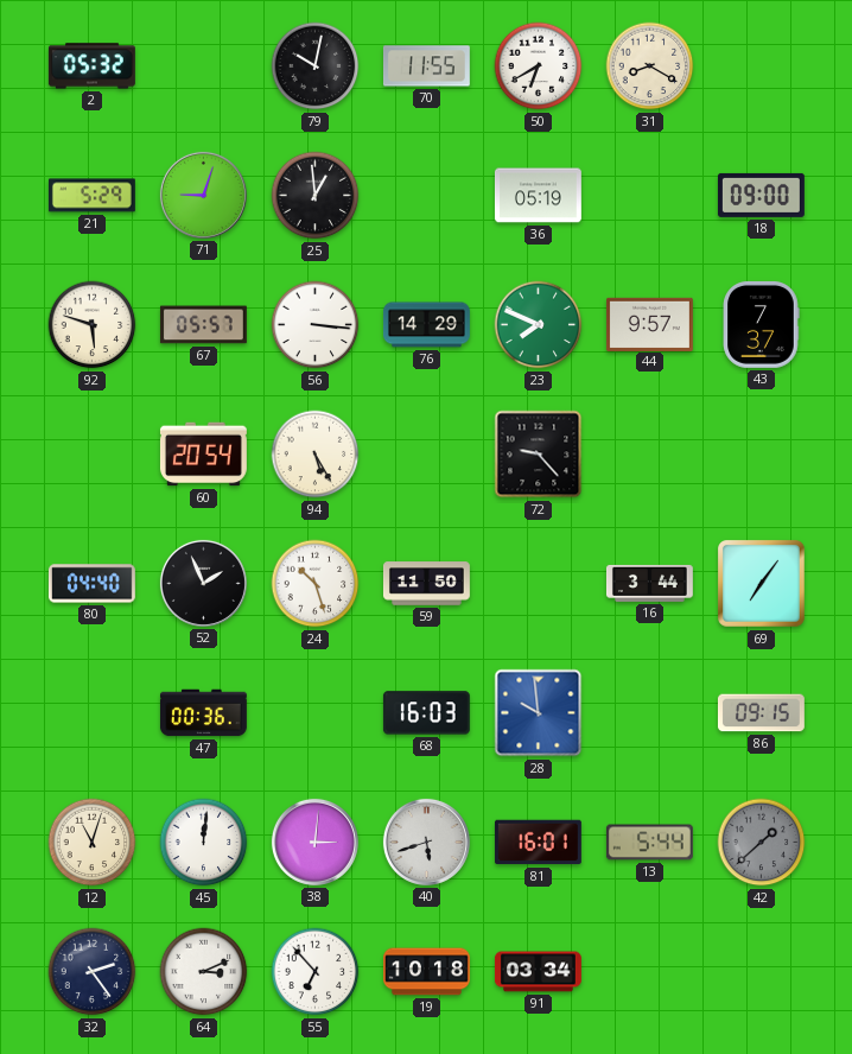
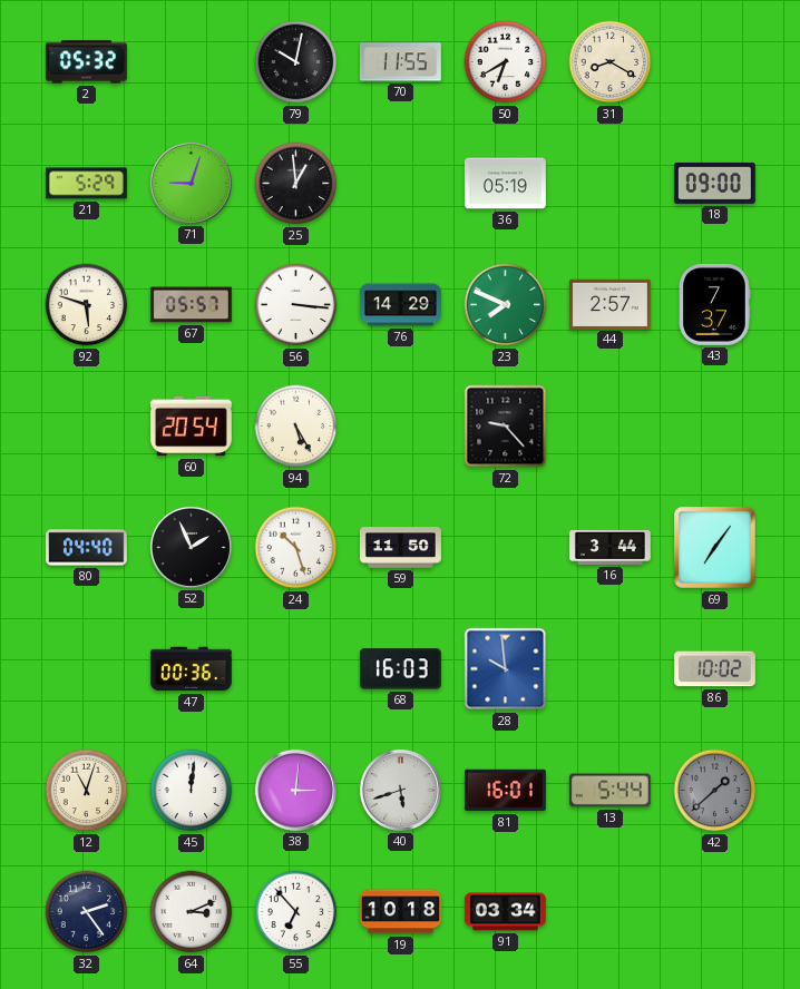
44: 9:57 -> 2:57
86: 09:15 -> 10:02
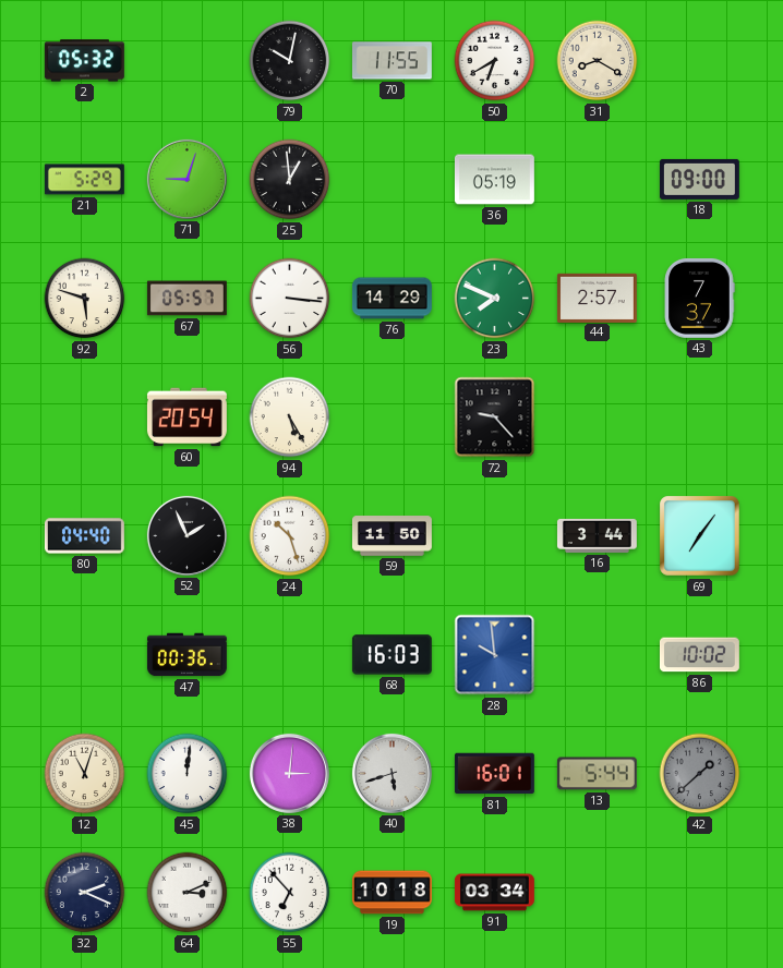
32: 2:24 -> 2:19
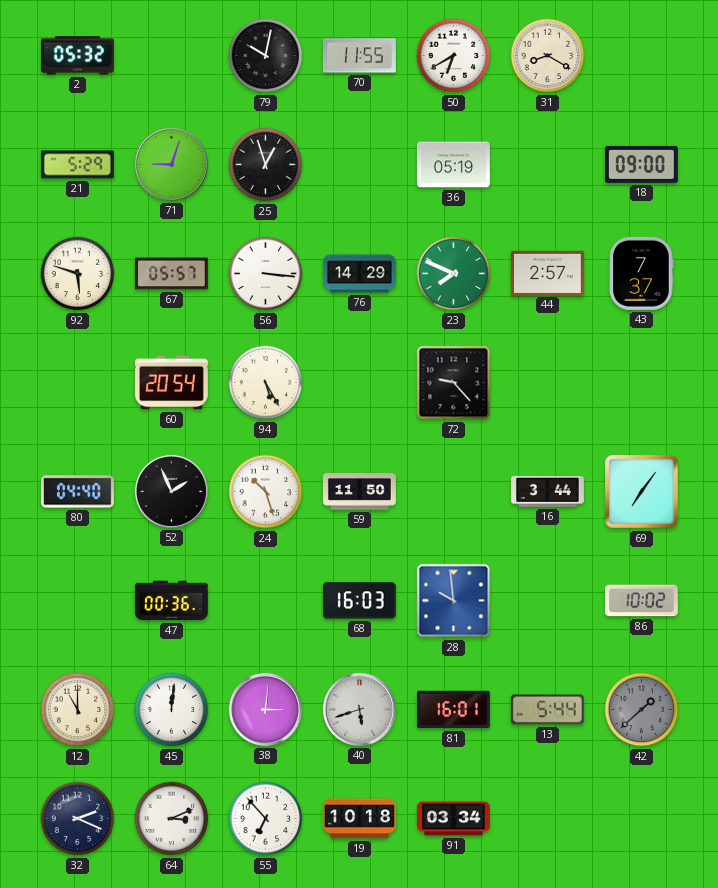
25: 12:59 -> 12:57
12: 11:03 -> 11:00
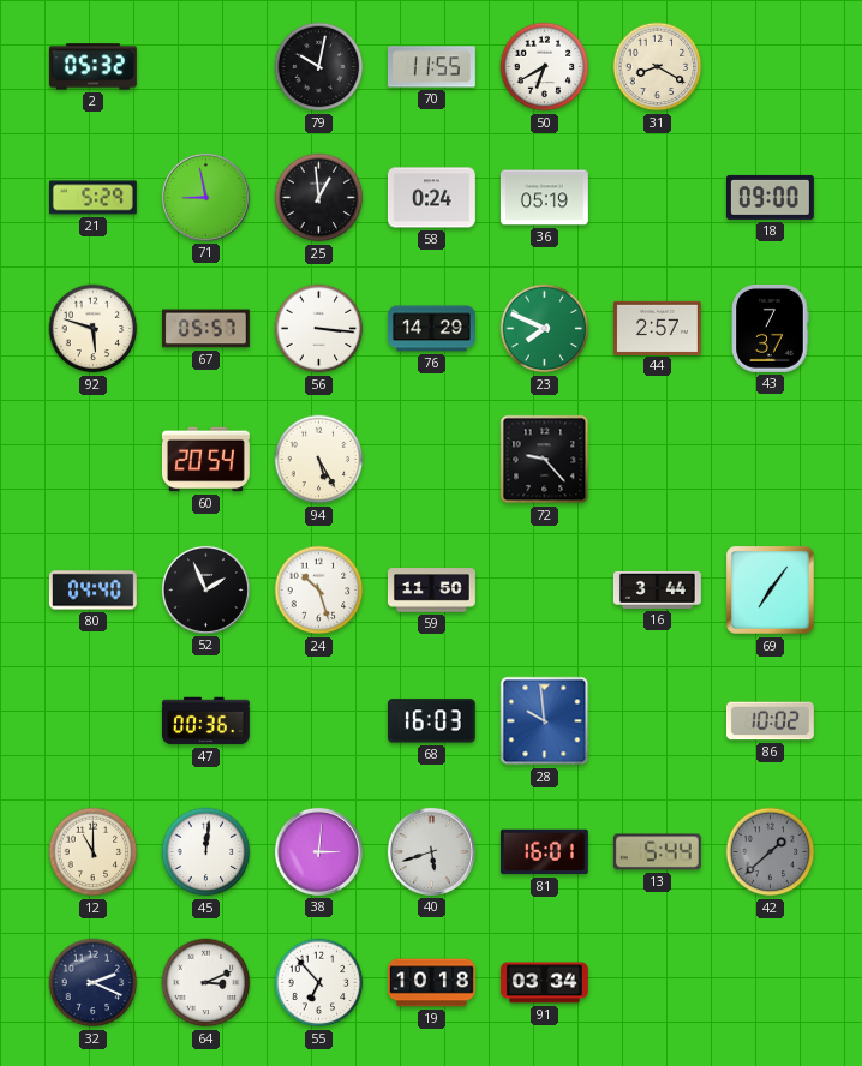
71: 9:03 -> 8:58
25: 12:57 -> 12:59
58: none -> 0:24
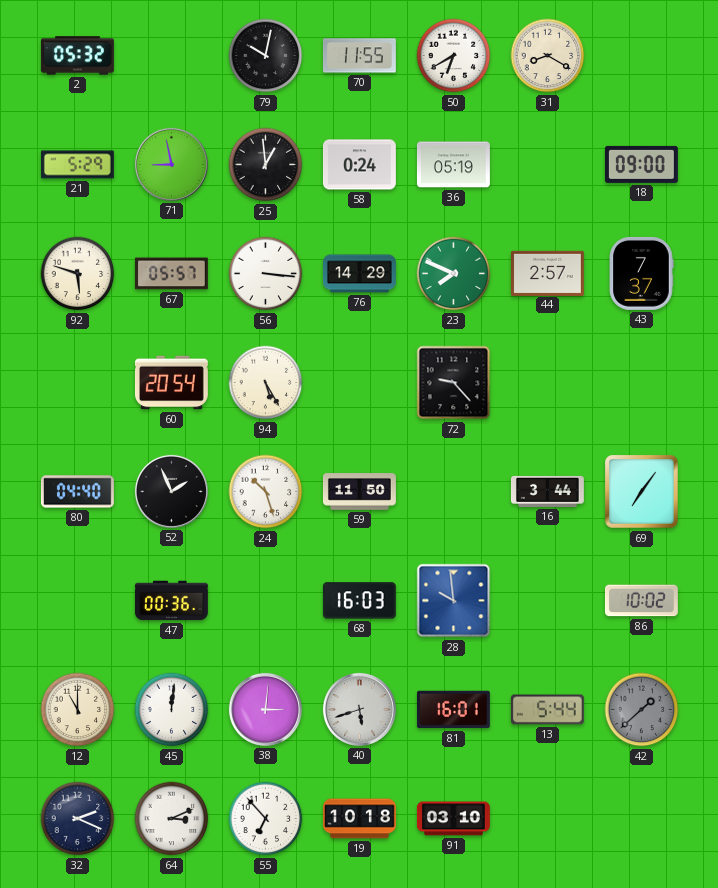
91: 03:34 -> 03:10
